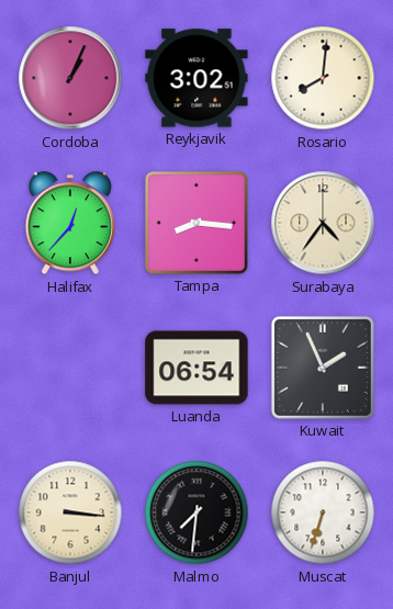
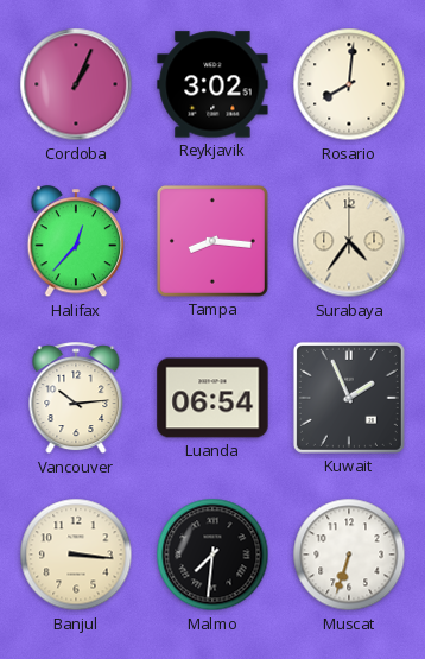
Vancouver: none -> 10:14
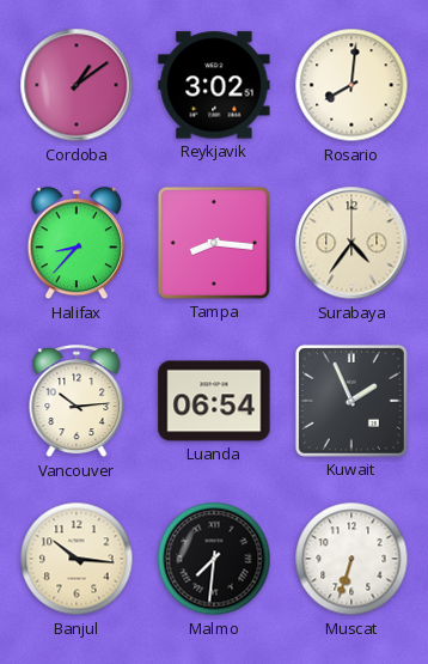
Cordoba: 1:04 -> 1:09
Halifax: 12:37 -> 8:37
Banjul: 3:16 -> 10:16
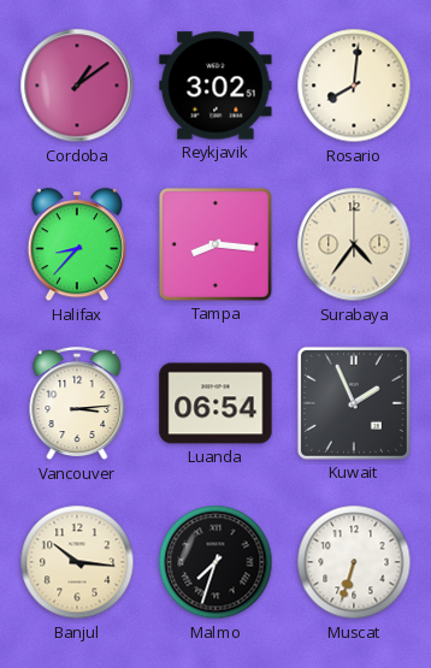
Vancouver: 10:14 -> 3:14
Malmo: 7:31 -> 7:33
